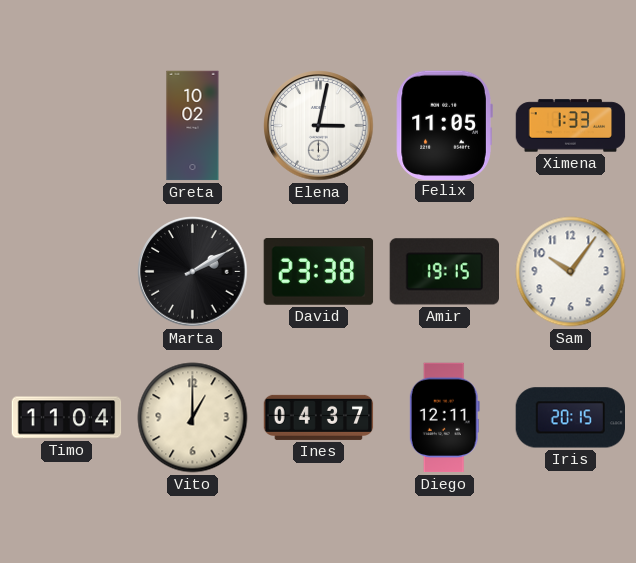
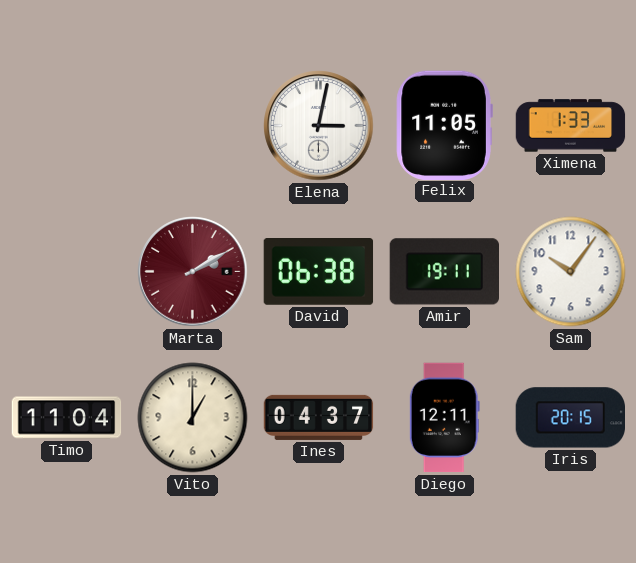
Greta: 10:02 -> none
Marta dial: black -> burgundy
David: 23:38 -> 06:38
Amir: 19:15 -> 19:11
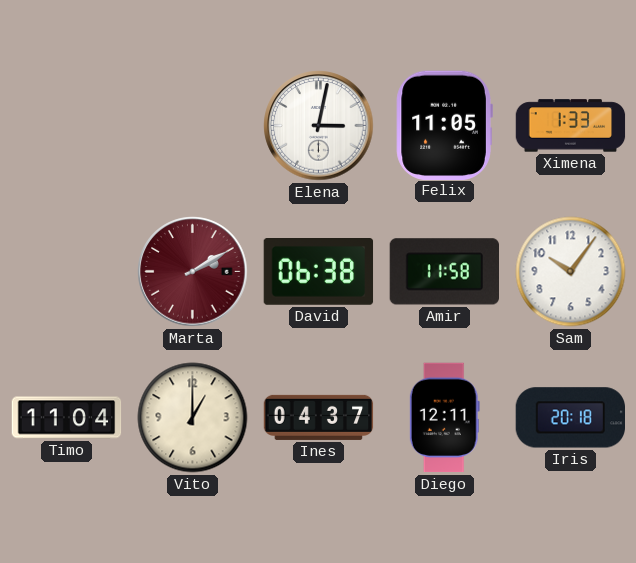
Amir: 19:11 -> 11:58
Iris: 20:15 -> 20:18
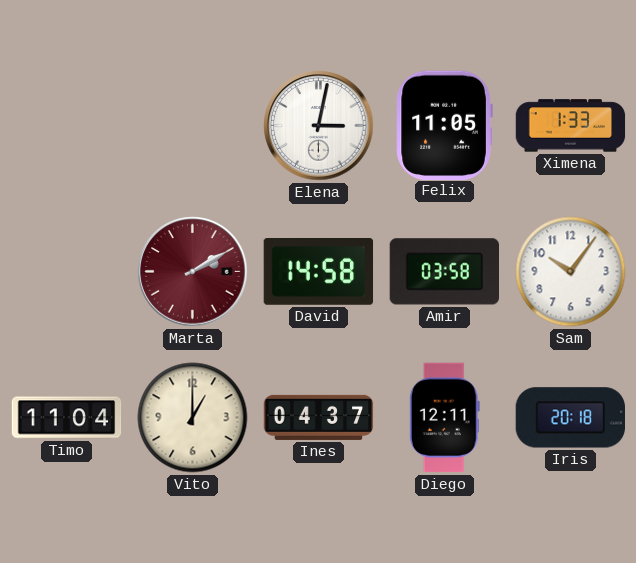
David: 06:38 -> 14:58
Amir: 11:58 -> 03:58
